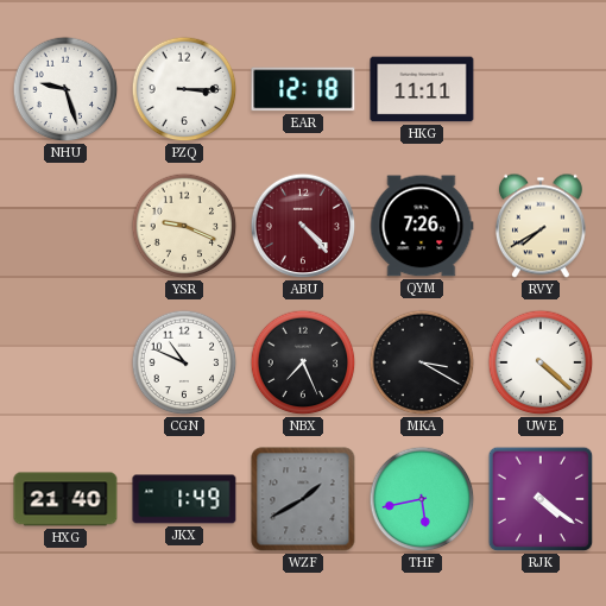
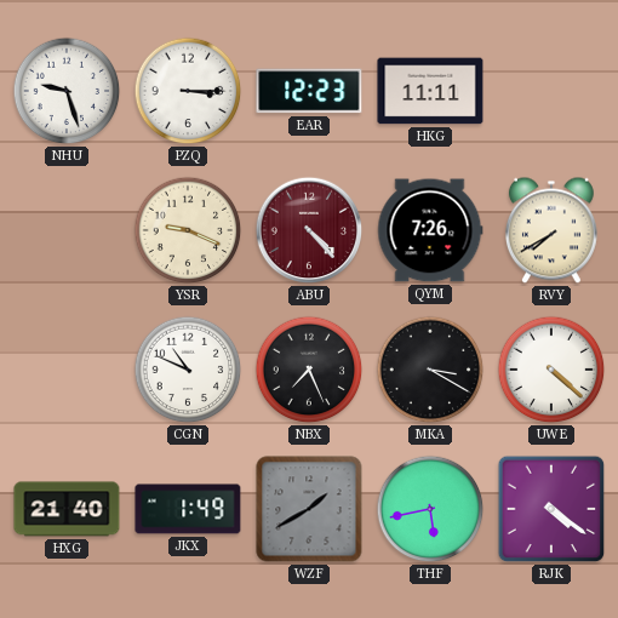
EAR: 12:18 -> 12:23
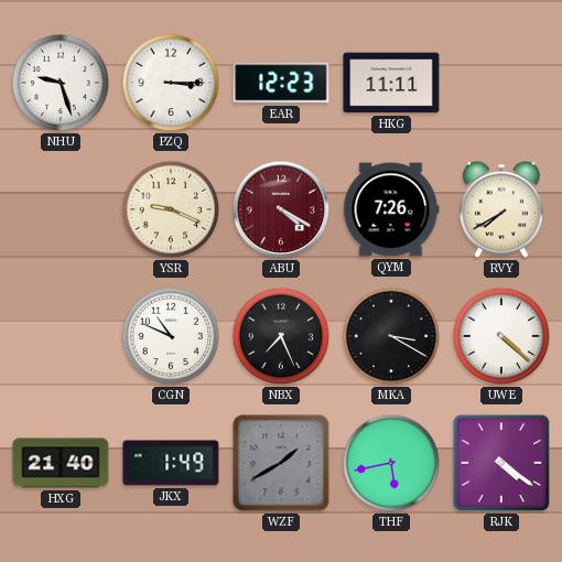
ABU: 4:23 -> 4:20
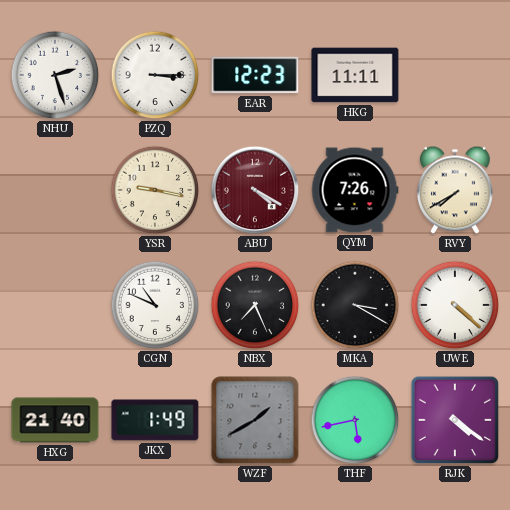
NHU: 9:27 -> 2:27
YSR: 9:19 -> 9:17
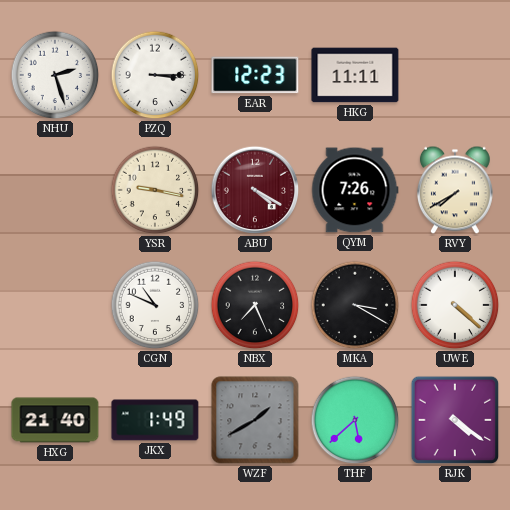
THF: 5:43 -> 5:38
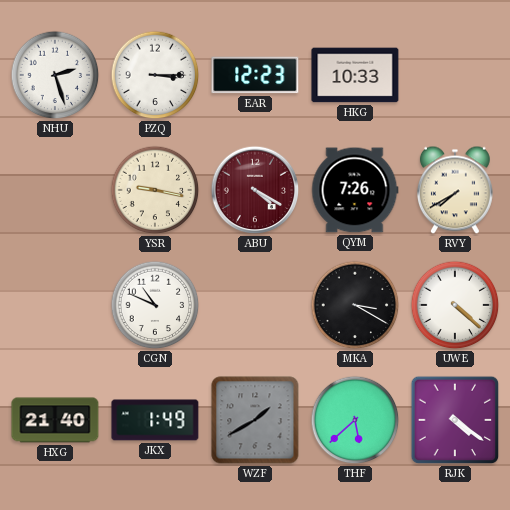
HKG: 11:11 -> 10:33
NBX: 7:26 -> none
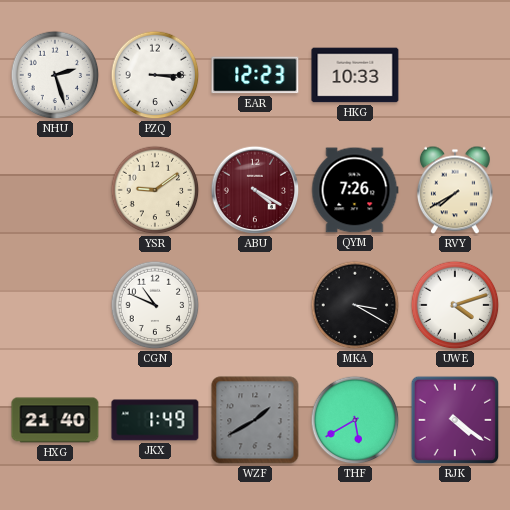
YSR: 9:17 -> 9:09
UWE: 4:22 -> 4:12
THF: 5:38 -> 5:40
